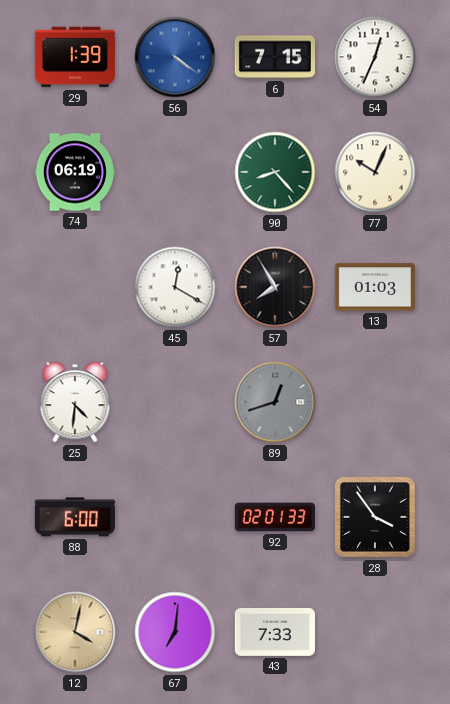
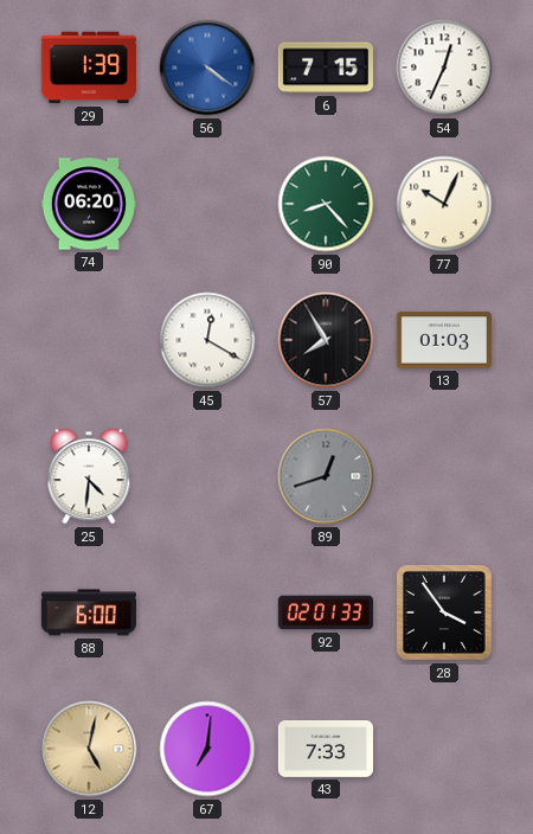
74: 06:19 -> 06:20
12: 4:02 -> 5:02
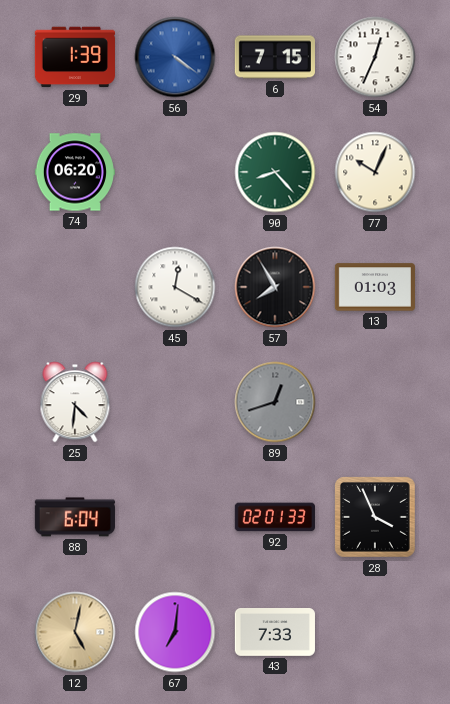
88: 6:00 -> 6:04
28: 3:54 -> 3:56
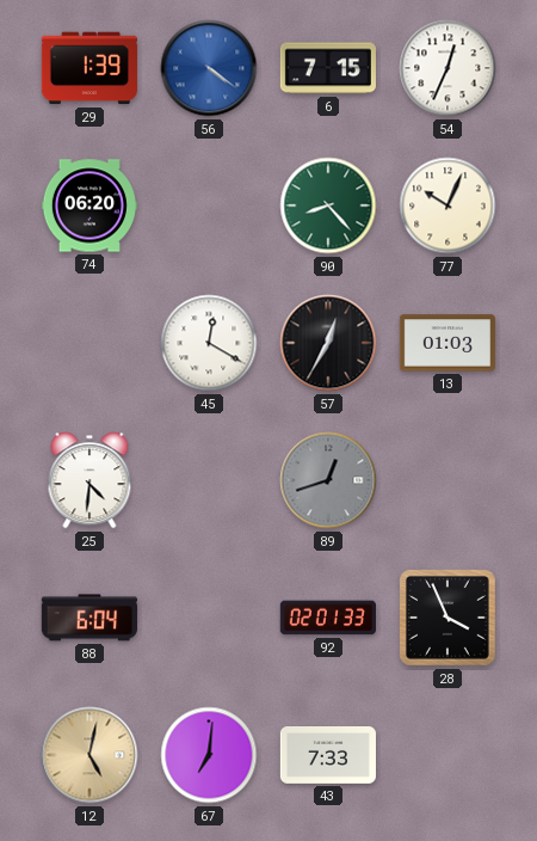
57: 7:55 -> 12:35
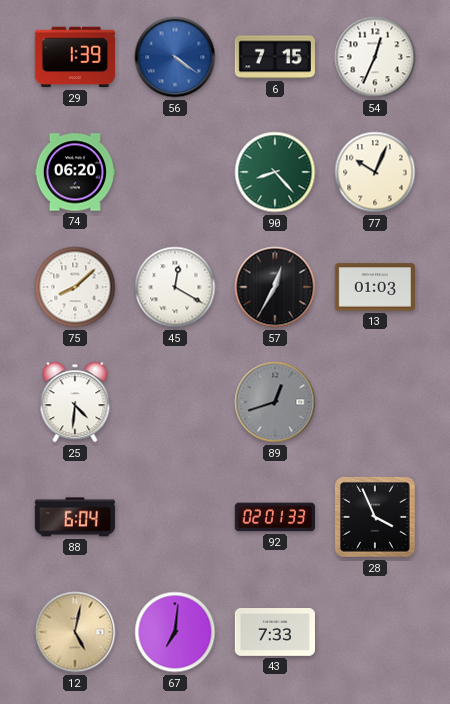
75: none -> 8:08
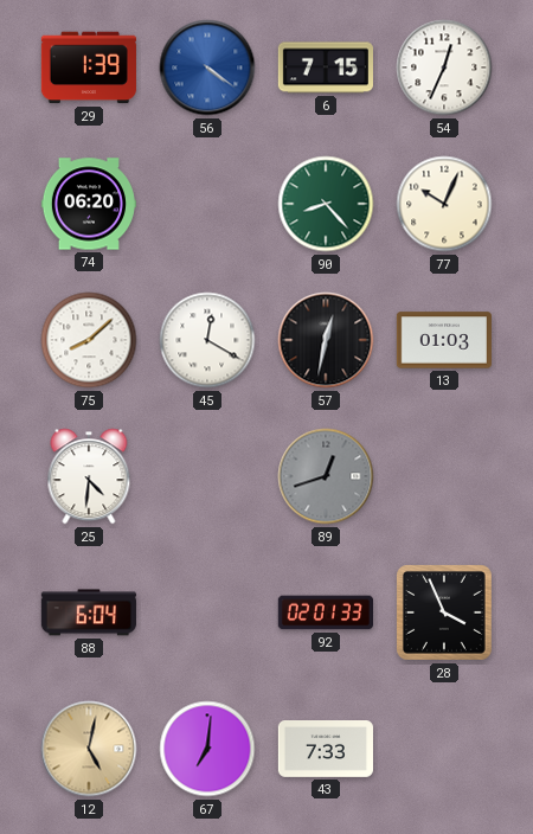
57: 12:35 -> 12:32
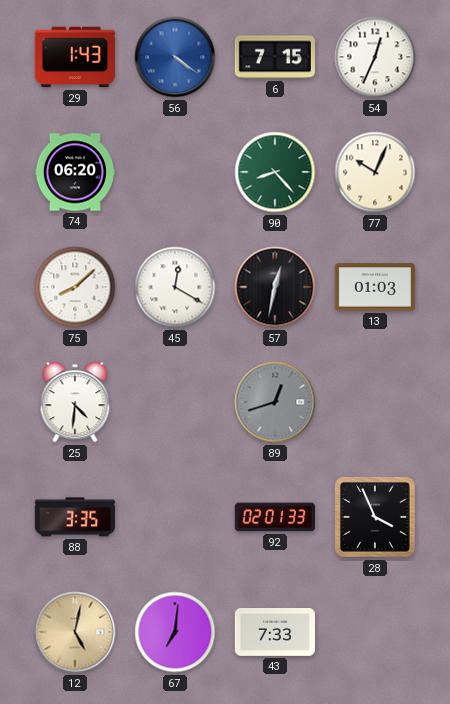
29: 1:39 -> 1:43
88: 6:04 -> 3:35
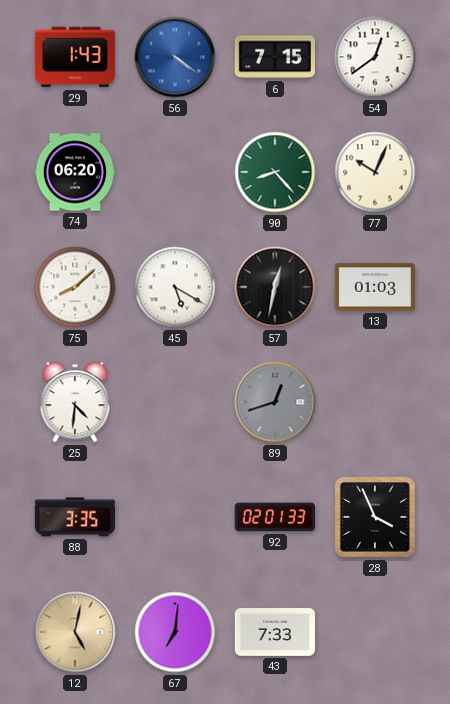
54: 12:34 -> 12:39
45: 12:20 -> 5:20
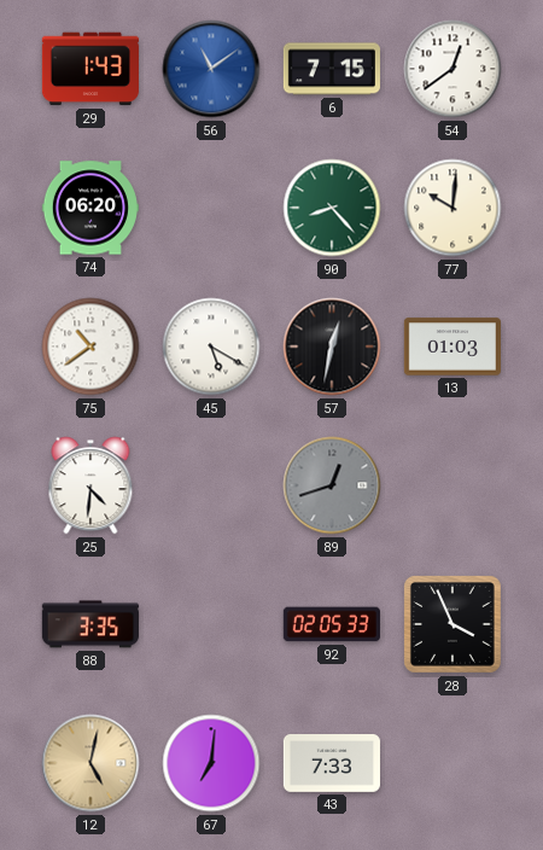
56: 4:21 -> 11:09
77: 10:04 -> 10:01
75: 8:08 -> 10:39
92: 02:01 -> 02:05
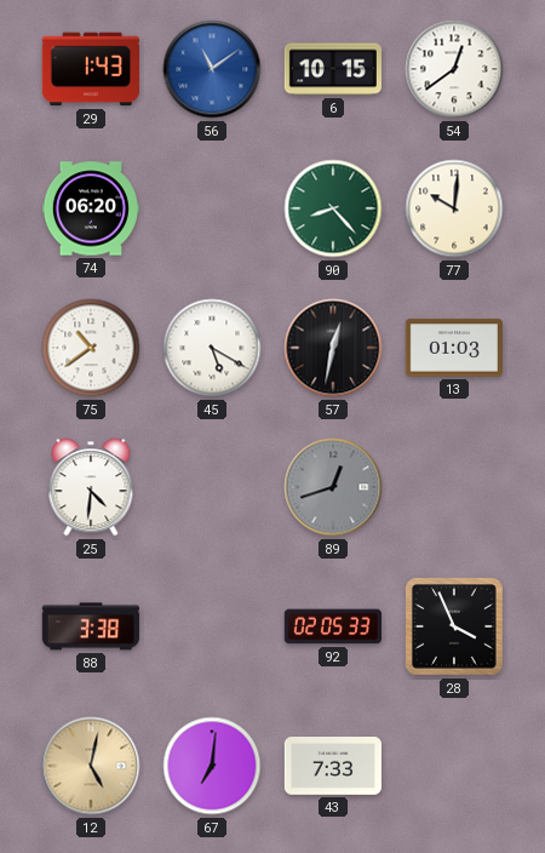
6: 7:15 -> 10:15
88: 3:35 -> 3:38
